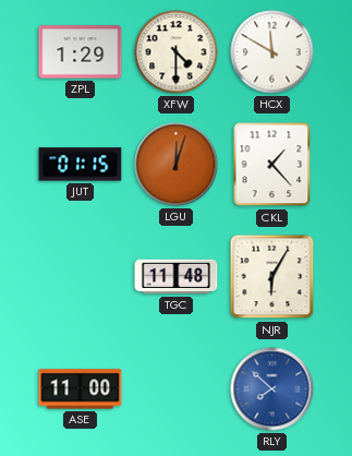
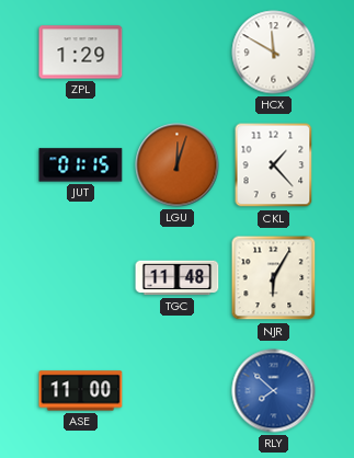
XFW: 4:30 -> none
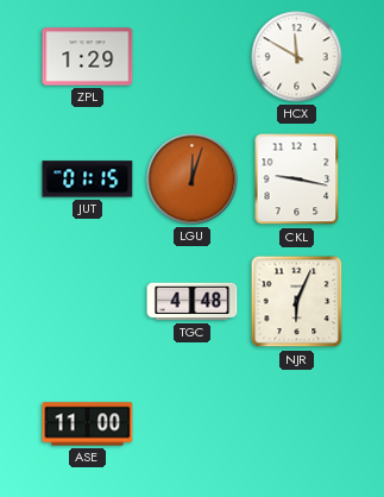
CKL: 1:23 -> 9:17
TGC: 11:48 -> 4:48
NJR: 6:05 -> 6:04
RLY: 7:52 -> none
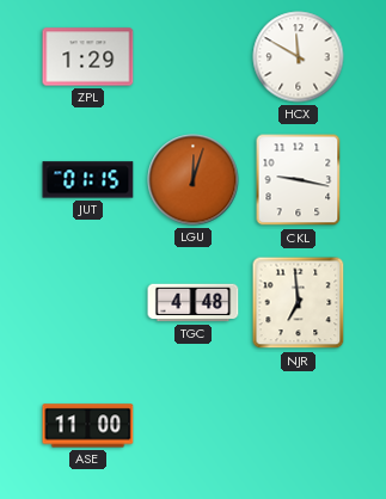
NJR: 6:04 -> 6:59
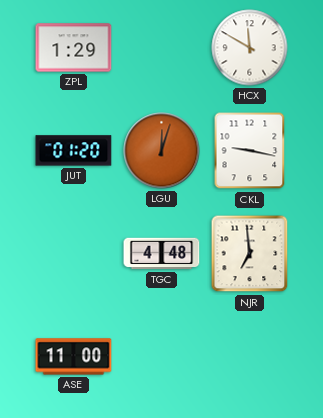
JUT: 01:15 -> 01:20
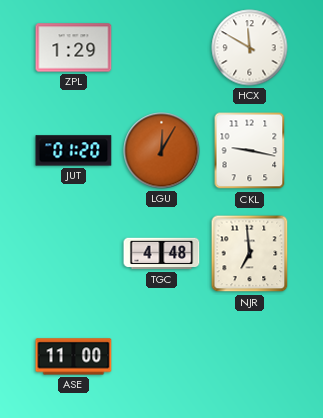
LGU: 12:03 -> 12:05
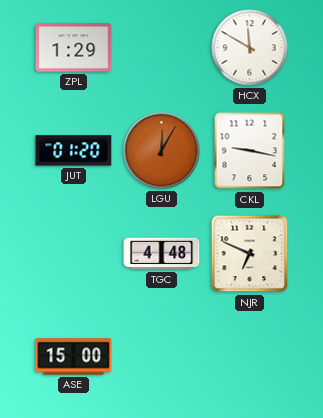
NJR: 6:59 -> 6:49
ASE: 11:00 -> 15:00
